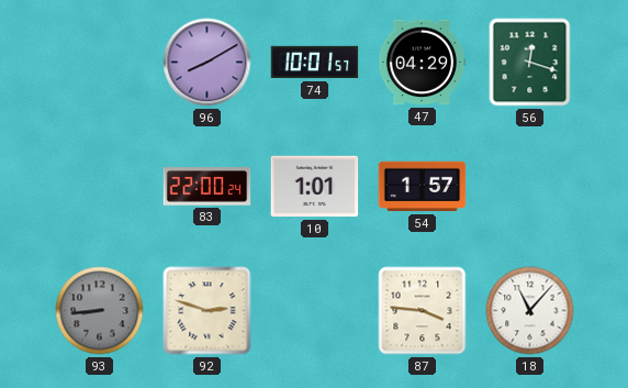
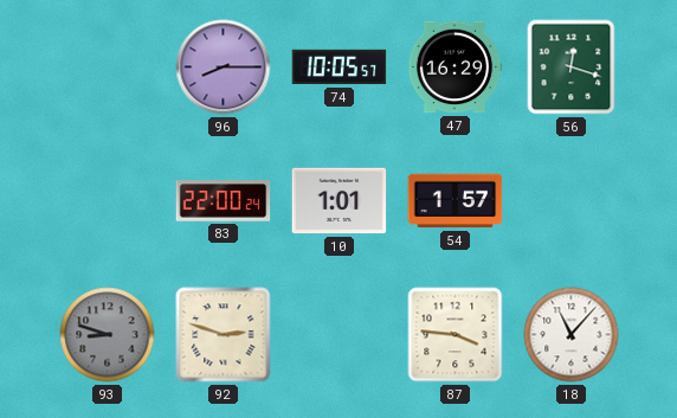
96: 8:10 -> 8:15
74: 10:01 -> 10:05
47: 04:29 -> 16:29
93: 8:44 -> 8:48
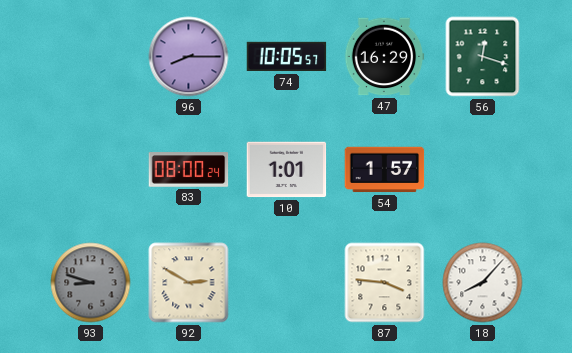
83: 22:00 -> 08:00
92: 2:48 -> 2:50
18: 11:07 -> 8:07
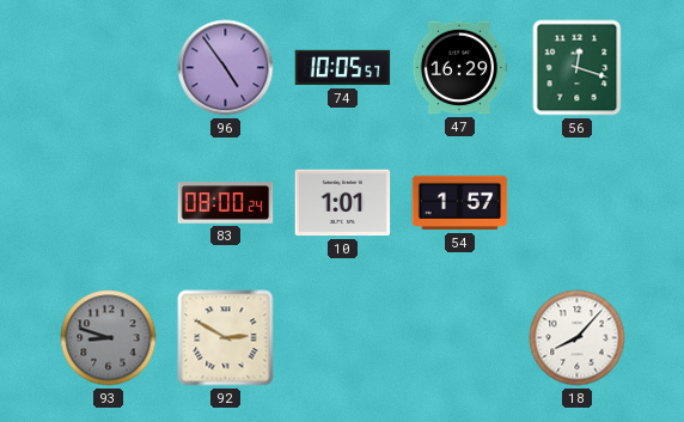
96: 8:15 -> 4:54
87: 3:46 -> none
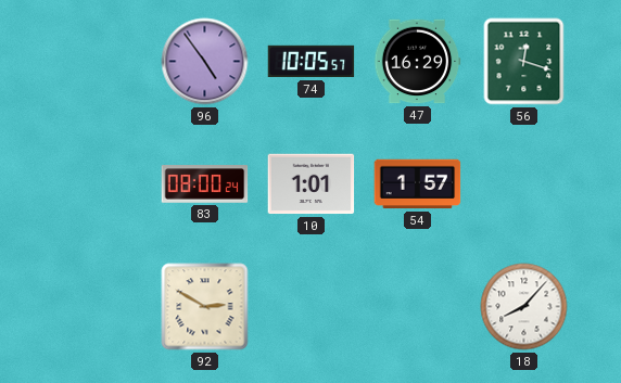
93: 8:48 -> none
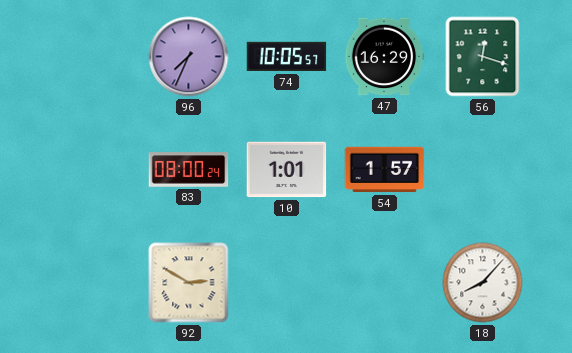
96: 4:54 -> 7:34
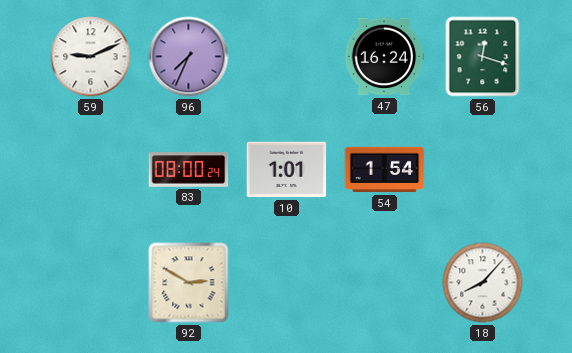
59: none -> 9:11
74: 10:05 -> none
47: 16:29 -> 16:24
54: 1:57 -> 1:54
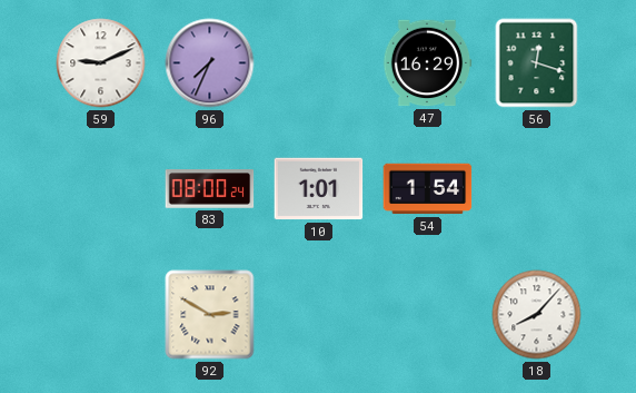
47: 16:24 -> 16:29
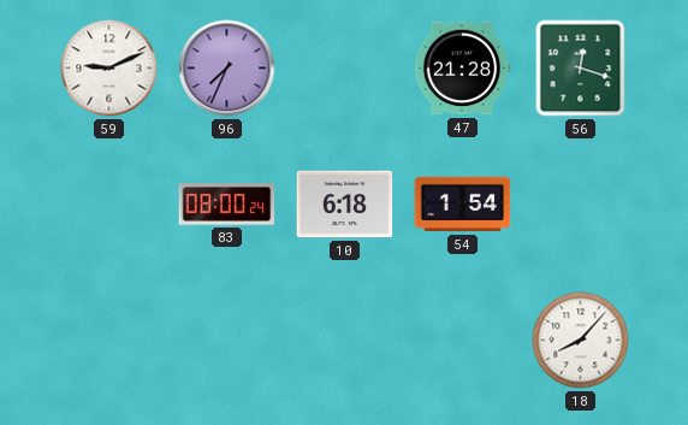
47: 16:29 -> 21:28
10: 1:01 -> 6:18
92: 2:50 -> none
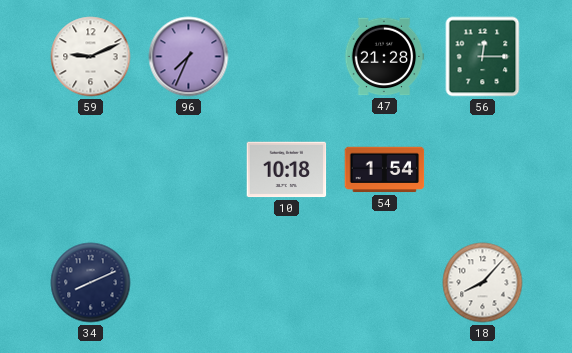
56: 12:18 -> 12:15
83: 08:00 -> none
10: 6:18 -> 10:18
34: none -> 8:11
